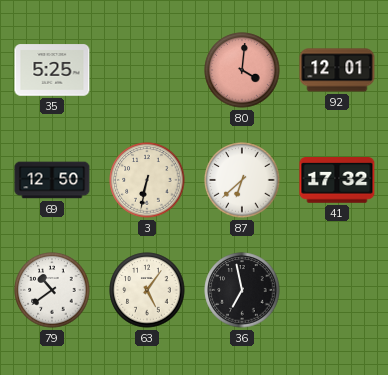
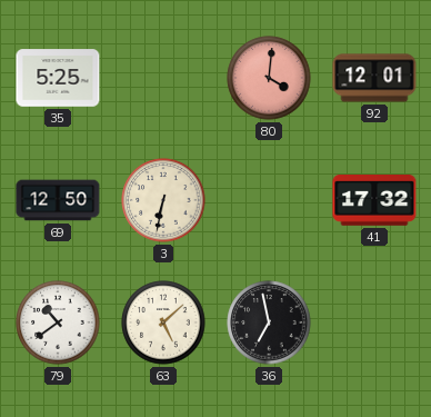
87: 6:38 -> none
63: 5:06 -> 5:08
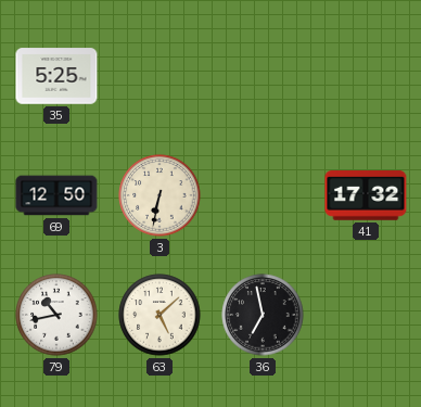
80: 4:01 -> none
92: 12:01 -> none
79: 10:39 -> 10:43
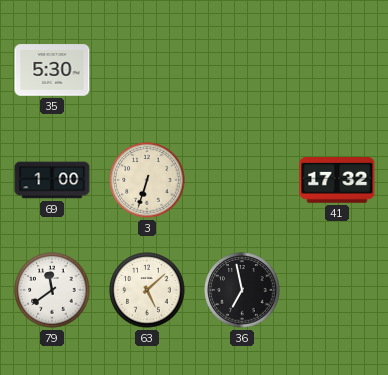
35: 5:25 -> 5:30
69: 12:50 -> 1:00
3: 6:32 -> 6:33
79: 10:43 -> 11:39
